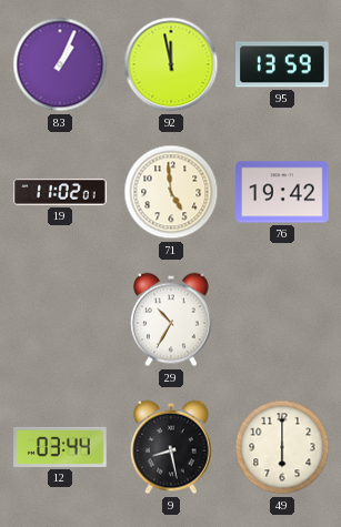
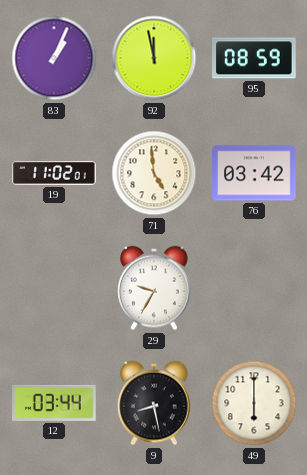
95: 13:59 -> 08:59
76: 19:42 -> 03:42
29: 10:35 -> 9:35
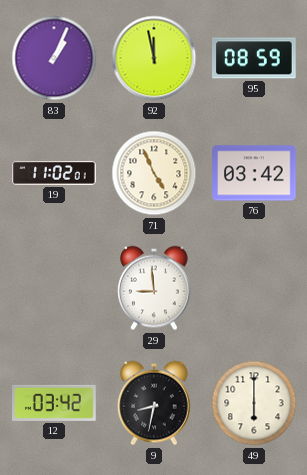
71: 4:59 -> 4:56
29: 9:35 -> 8:59
12: 03:44 -> 03:42
9: 8:28 -> 8:32
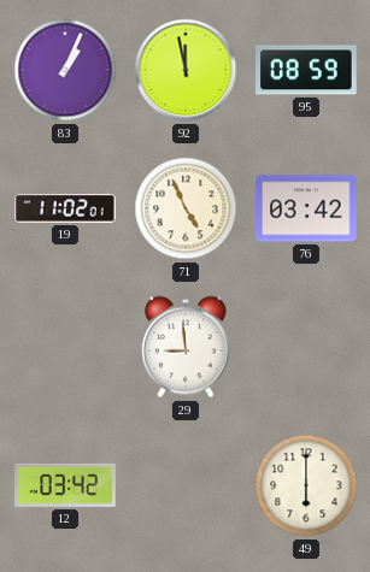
9: 8:32 -> none
